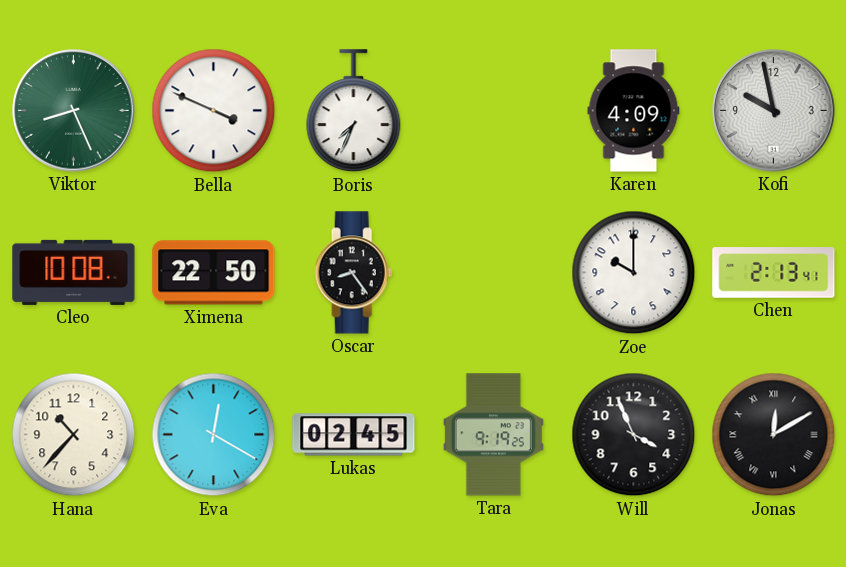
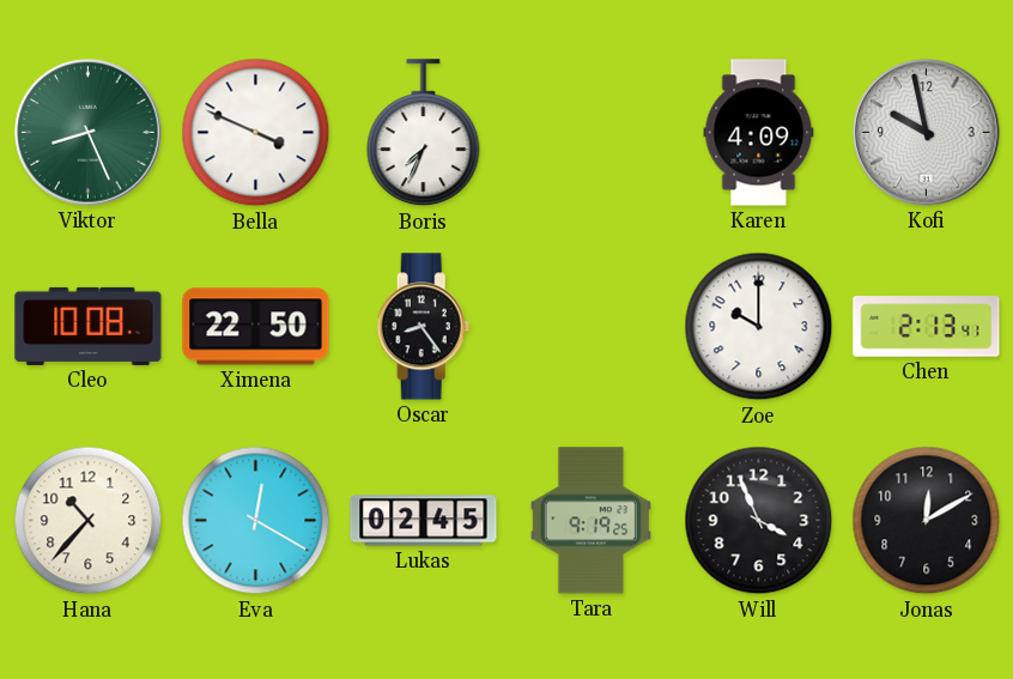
Jonas numerals: Roman -> Arabic
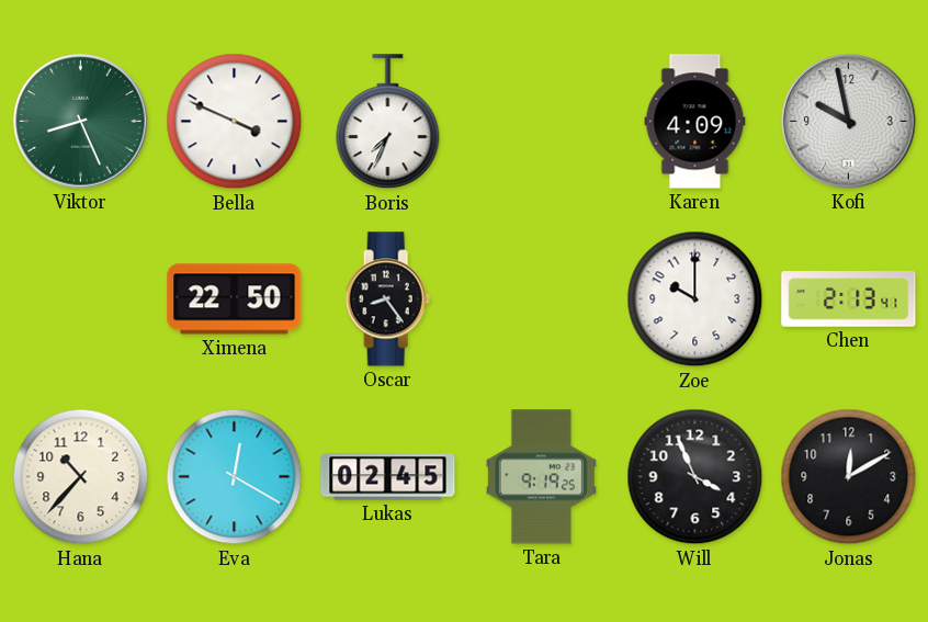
Cleo: 10:08 -> none
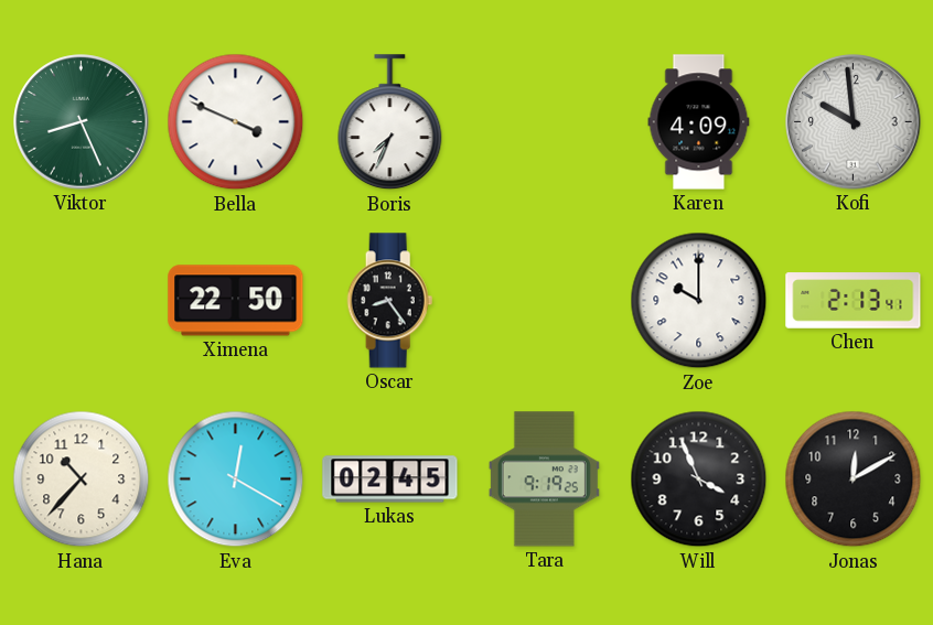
Kofi: 9:58 -> 9:59
